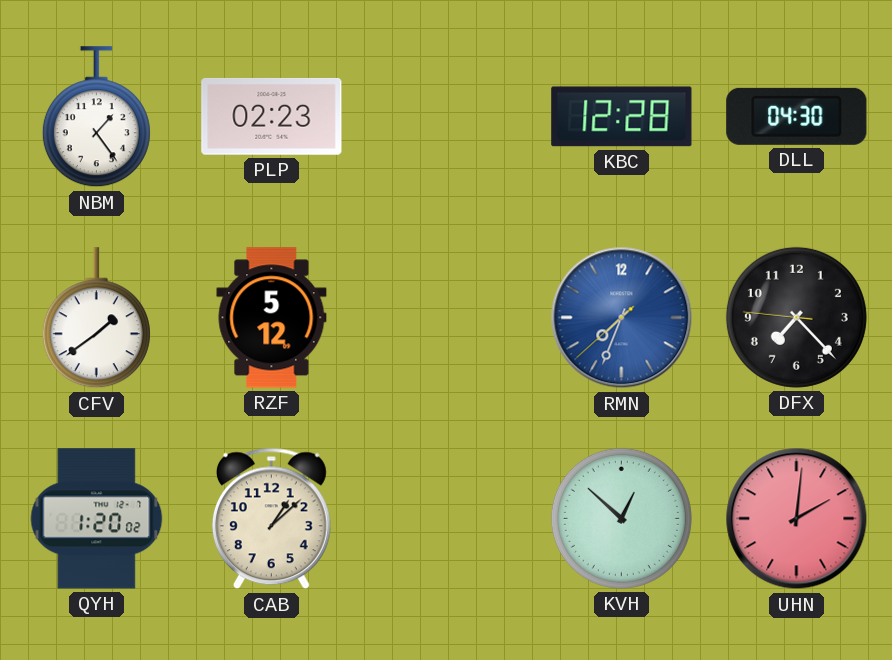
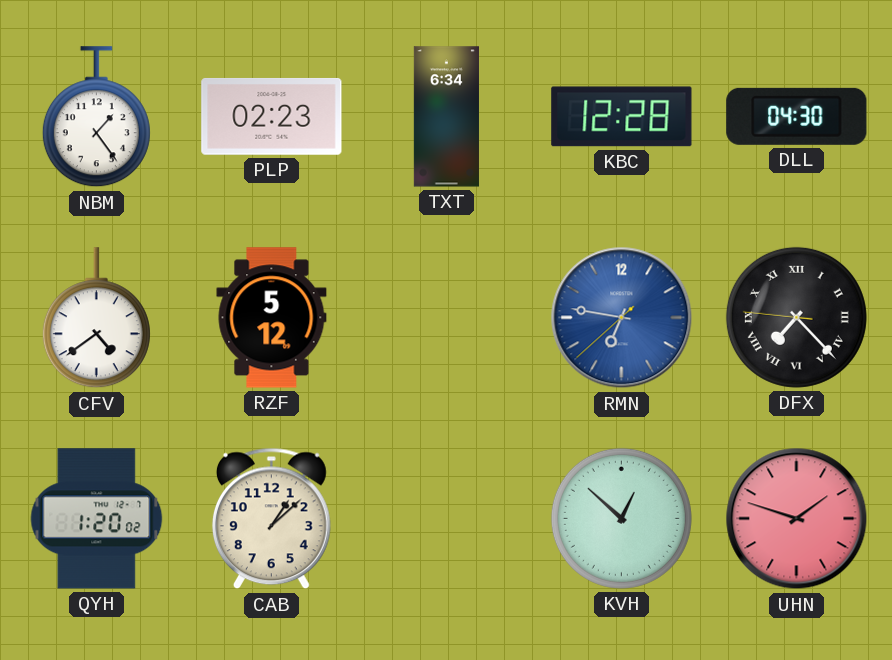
TXT: none -> 6:34
CFV: 1:39 -> 4:39
RMN: 7:33 -> 6:46
DFX numerals: Arabic -> Roman
UHN: 2:01 -> 1:48
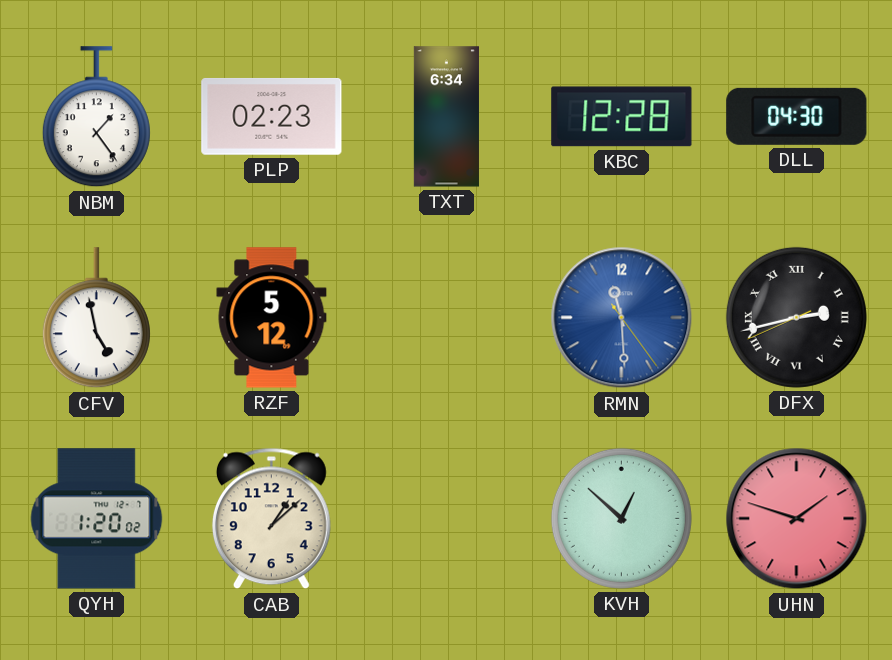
CFV: 4:39 -> 4:58
RMN: 6:46 -> 11:29
DFX: 7:22 -> 2:42
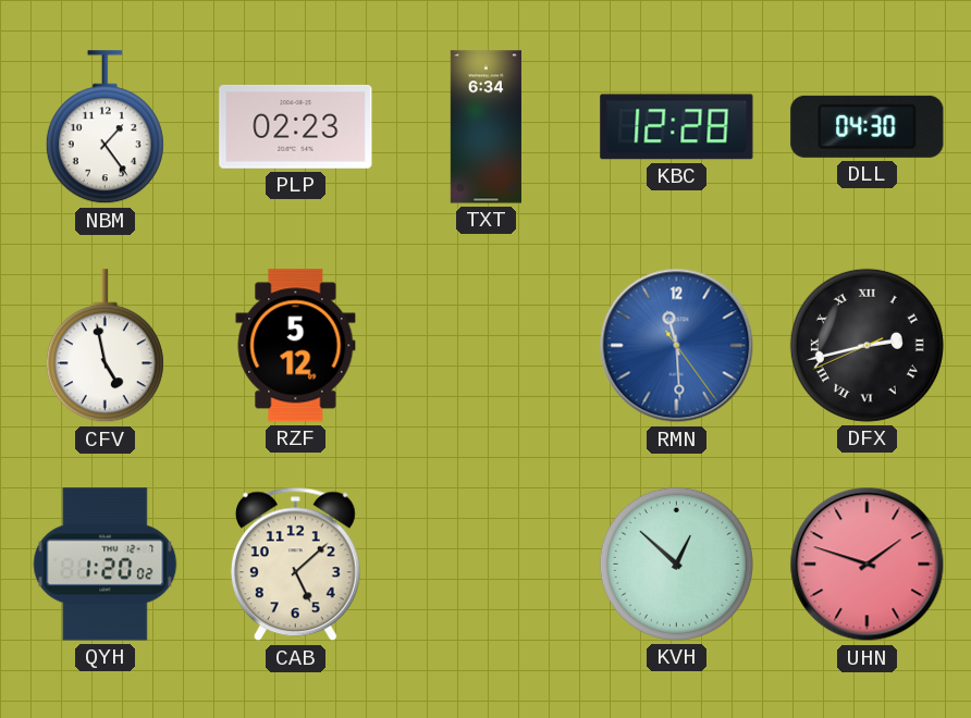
CAB: 1:08 -> 5:08
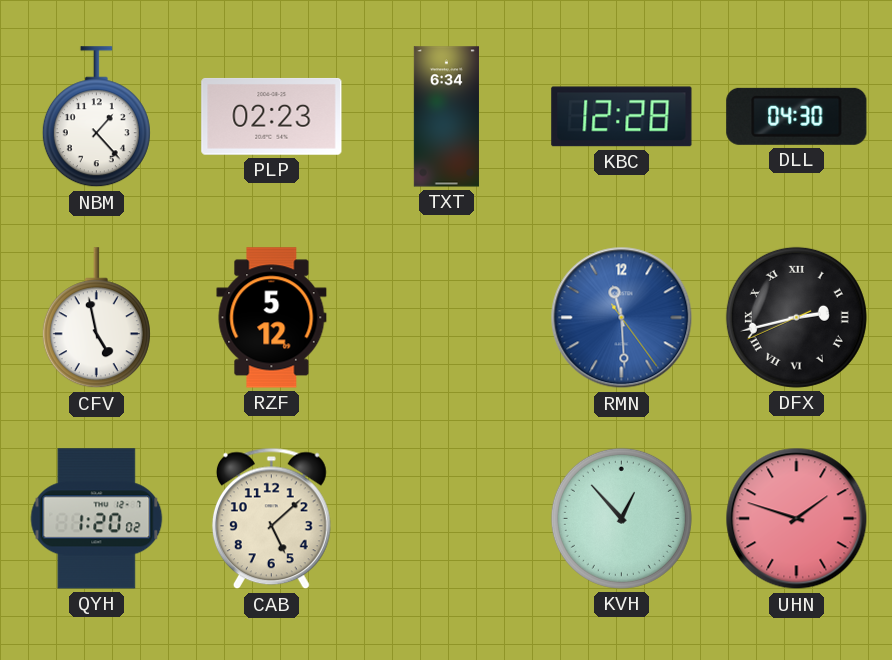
NBM: 1:24 -> 1:23
KVH: 12:52 -> 12:53
